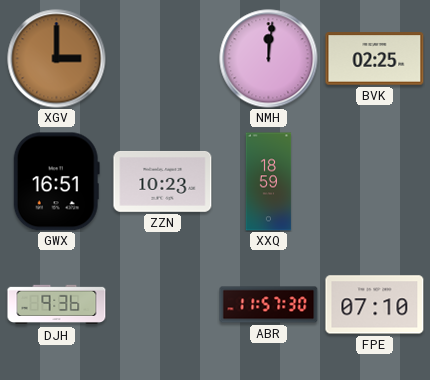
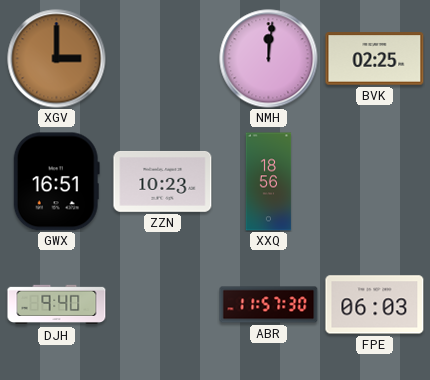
XXQ: 18:59 -> 18:56
DJH: 9:36 -> 9:40
FPE: 07:10 -> 06:03
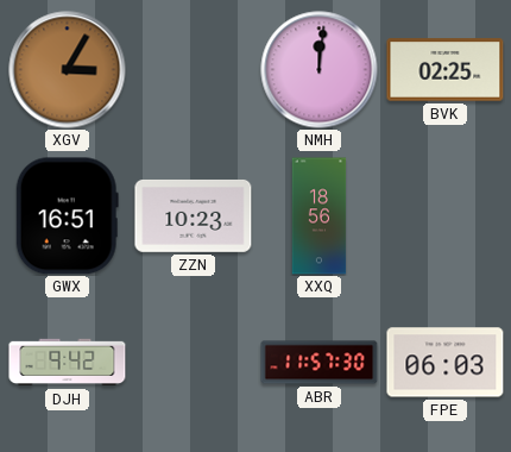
XGV: 3:00 -> 3:05
DJH: 9:40 -> 9:42
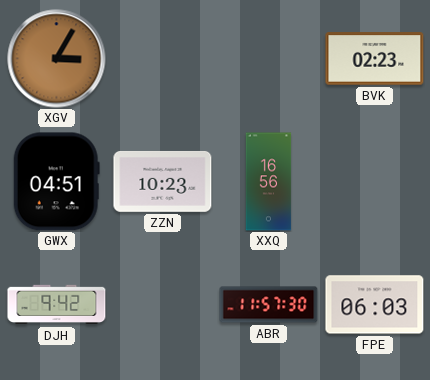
NMH: 12:01 -> none
BVK: 02:25 -> 02:23
GWX: 16:51 -> 04:51
XXQ: 18:56 -> 16:56
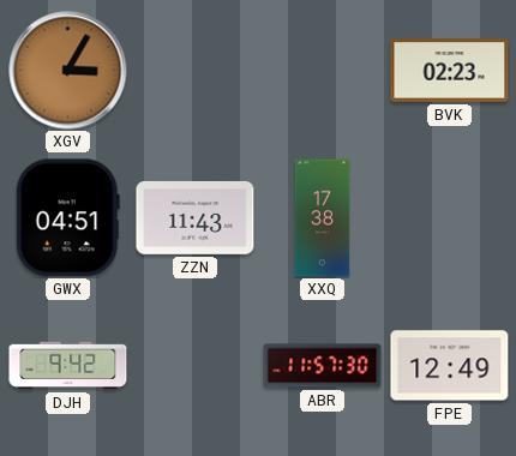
ZZN: 10:23 -> 11:43
XXQ: 16:56 -> 17:38
FPE: 06:03 -> 12:49
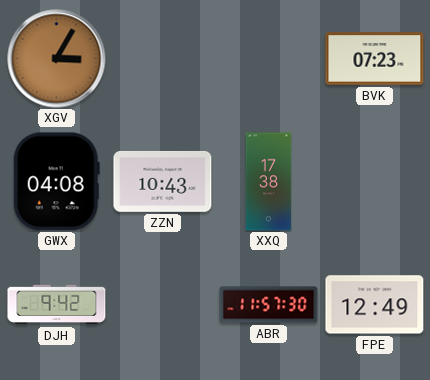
BVK: 02:23 -> 07:23
GWX: 04:51 -> 04:08
ZZN: 11:43 -> 10:43
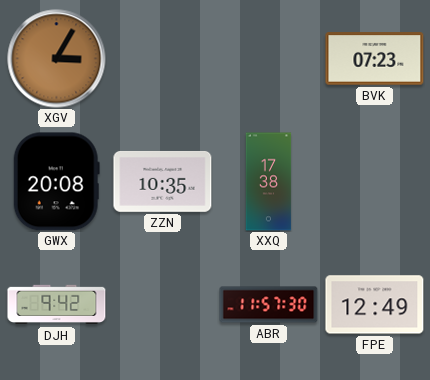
GWX: 04:08 -> 20:08
ZZN: 10:43 -> 10:35
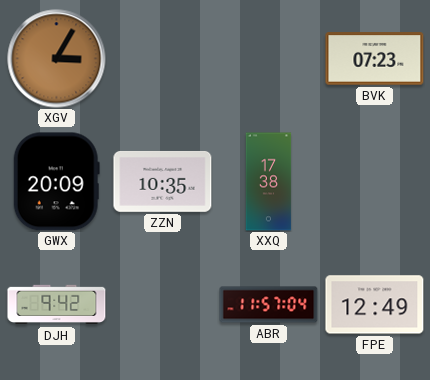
GWX: 20:08 -> 20:09
ABR: 11:57:30 -> 11:57:04
